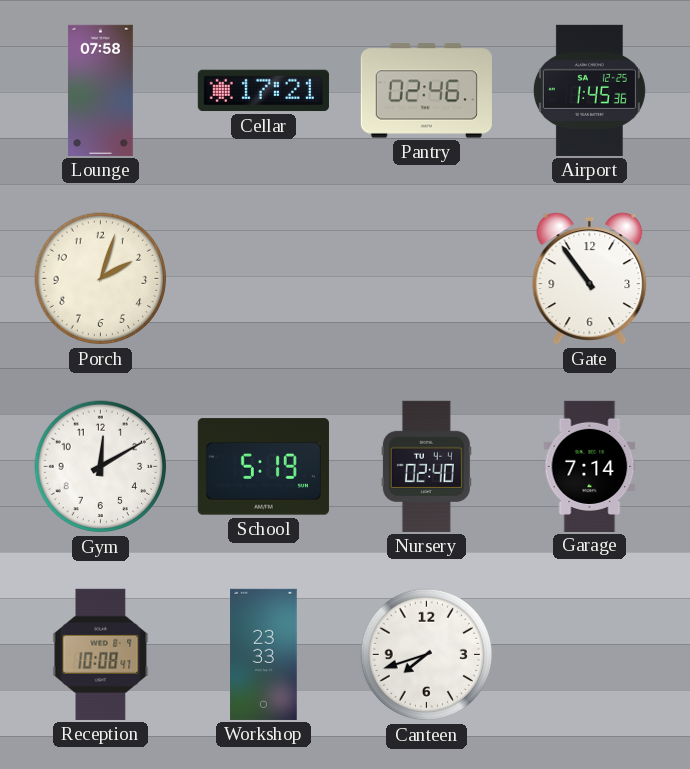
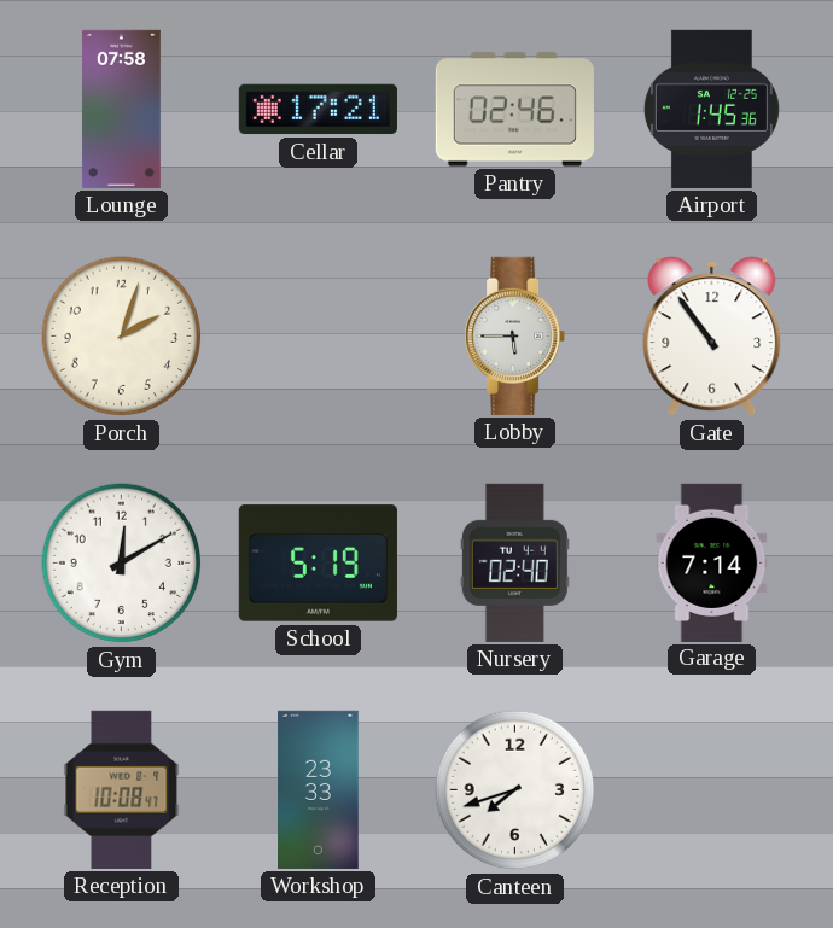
Lobby: none -> 5:45
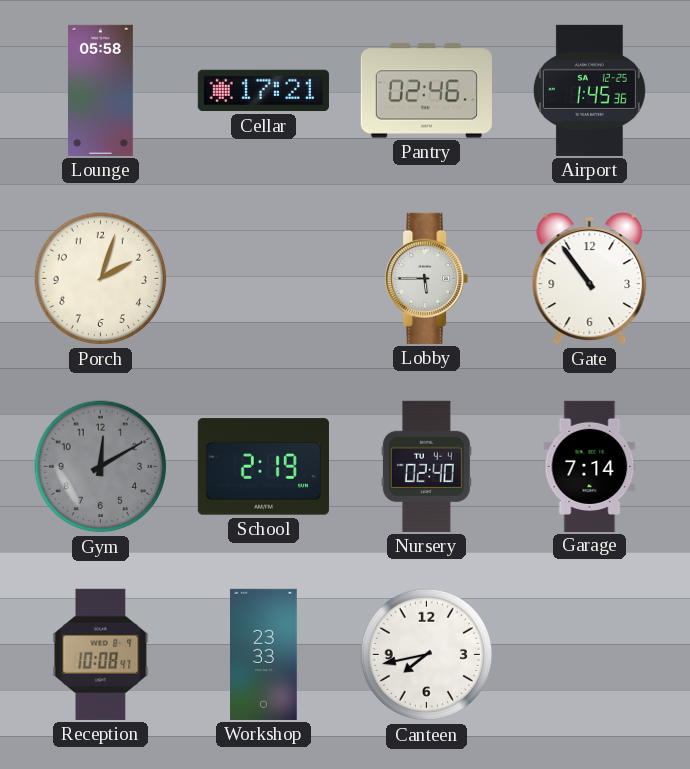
Lounge: 07:58 -> 05:58
Gym dial: white -> grey
School: 5:19 -> 2:19
Canteen: 7:42 -> 7:43
